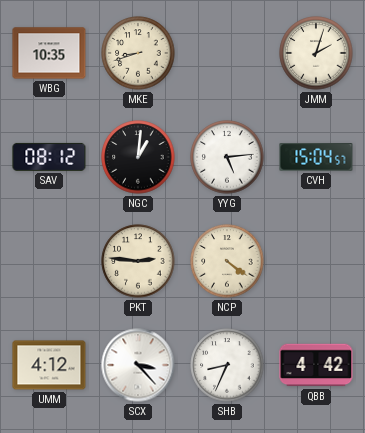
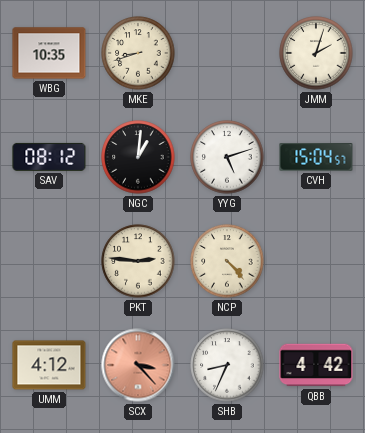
YYG: 5:14 -> 5:12
NCP: 4:21 -> 4:23
SCX dial: white -> salmon
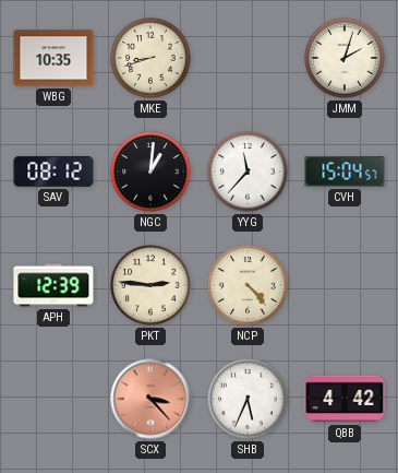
YYG: 5:12 -> 11:37
APH: none -> 12:39
UMM: 4:12 -> none
SHB: 8:34 -> 5:34
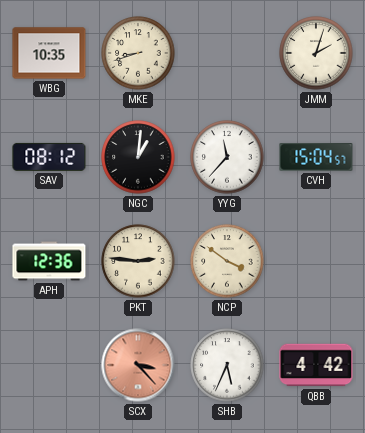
APH: 12:39 -> 12:36
NCP: 4:23 -> 3:51
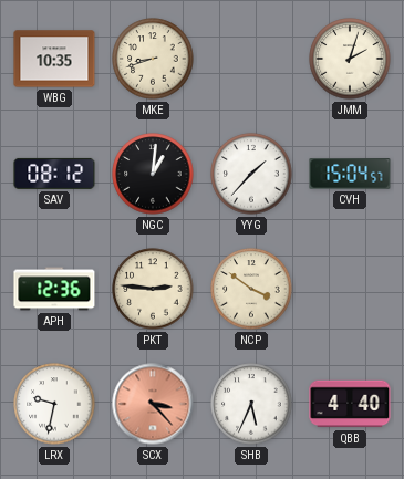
YYG: 11:37 -> 1:37
LRX: none -> 9:32
QBB: 4:42 -> 4:40
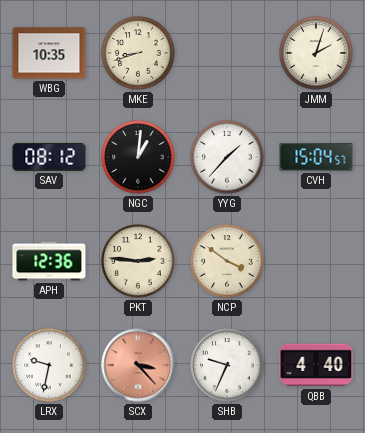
SHB: 5:34 -> 9:34
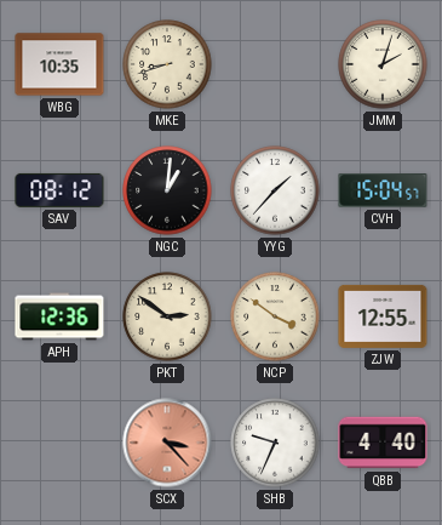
PKT: 2:46 -> 2:51
ZJW: none -> 12:55
LRX: 9:32 -> none
